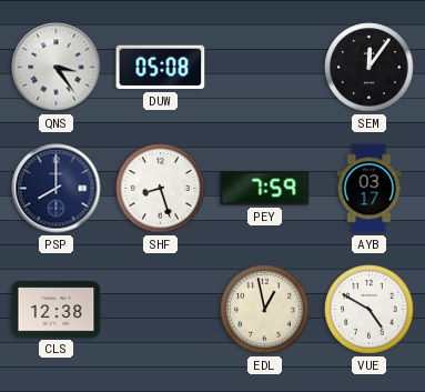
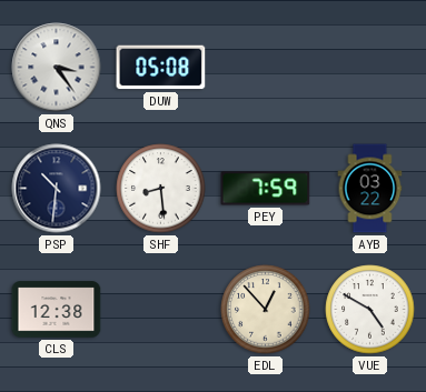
SEM: 12:06 -> none
PSP: 8:00 -> 10:31
SHF: 8:27 -> 8:29
AYB: 03:17 -> 03:22
EDL: 12:58 -> 12:53
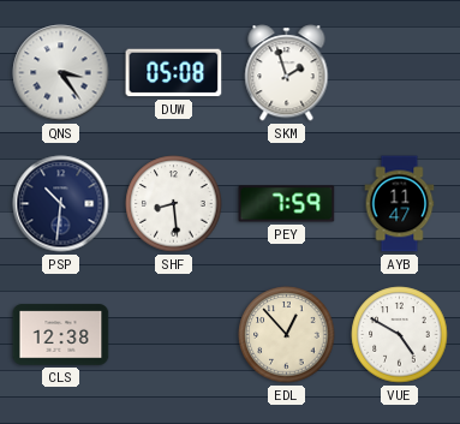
SKM: none -> 1:57
AYB: 03:22 -> 11:47
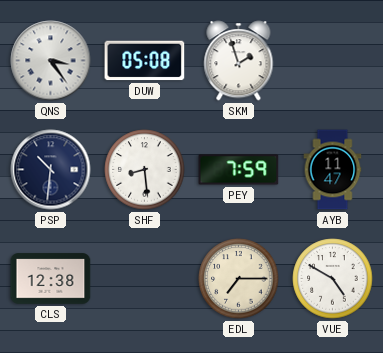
EDL: 12:53 -> 7:15
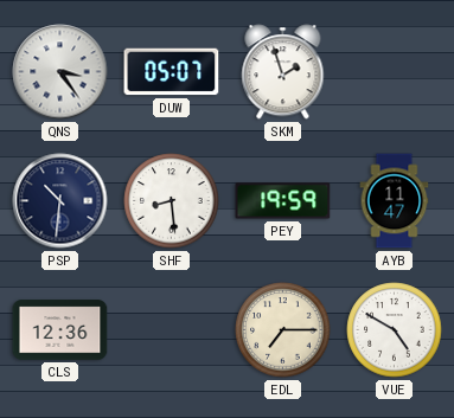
DUW: 05:08 -> 05:07
PEY: 7:59 -> 19:59
CLS: 12:38 -> 12:36
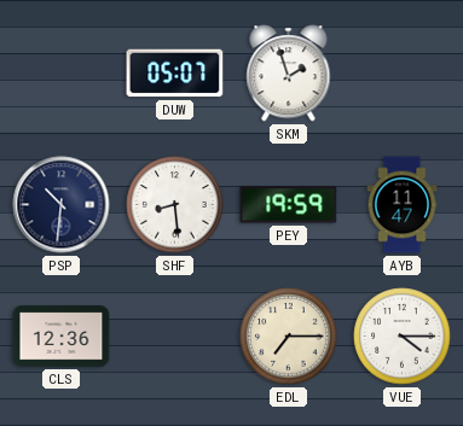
QNS: 3:24 -> none
VUE: 4:50 -> 4:15
